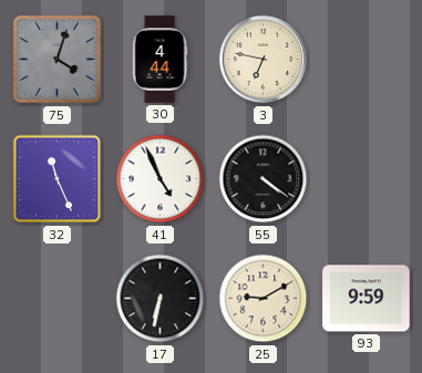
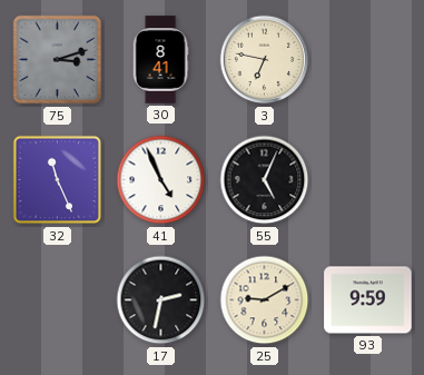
75: 4:03 -> 3:12
30: 4:44 -> 8:41
55: 4:21 -> 5:04
17: 6:32 -> 2:32
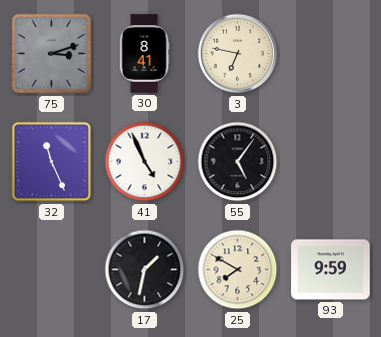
55: 5:04 -> 5:06
17: 2:32 -> 1:32
25: 9:10 -> 7:50
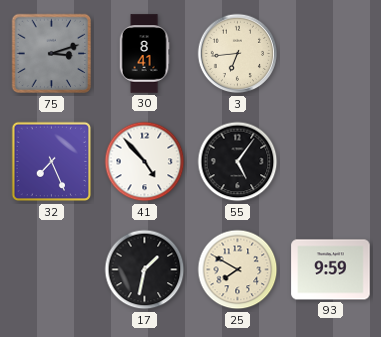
3: 6:47 -> 6:44
32: 11:26 -> 7:26
41: 4:56 -> 4:53
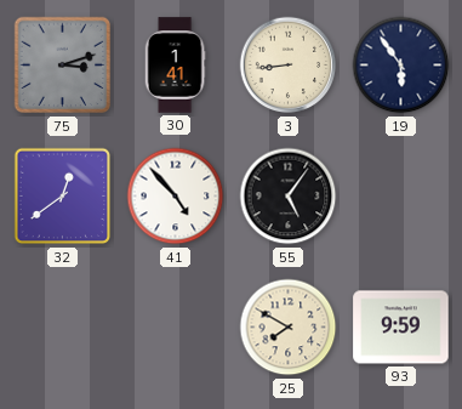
30: 8:41 -> 1:41
3: 6:44 -> 8:44
19: none -> 5:54
32: 7:26 -> 12:39
17: 1:32 -> none
